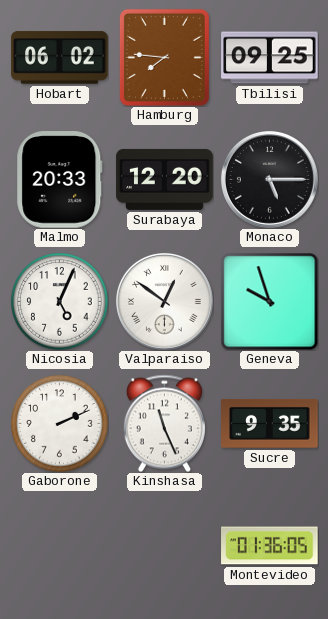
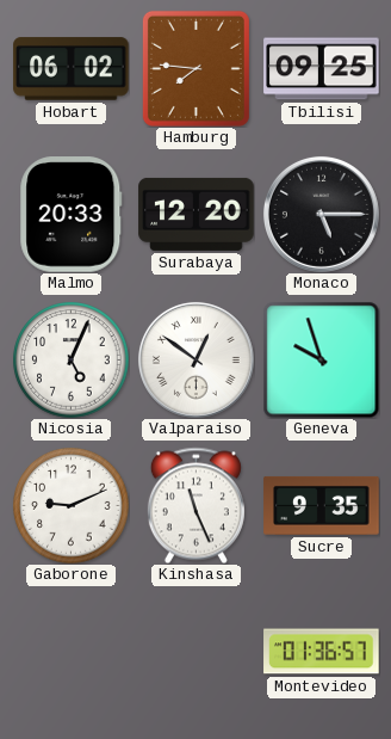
Gaborone: 2:11 -> 9:11
Montevideo: 01:36:05 -> 01:36:57
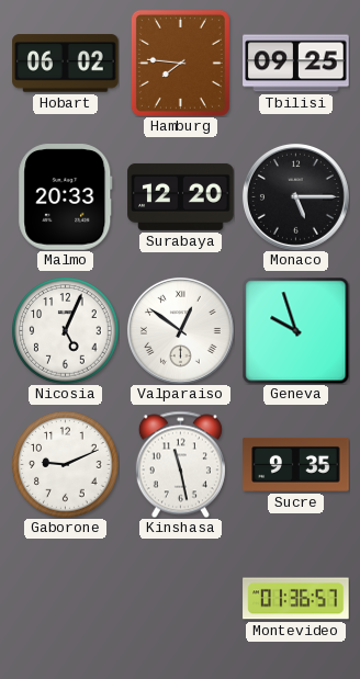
Kinshasa: 11:26 -> 11:28
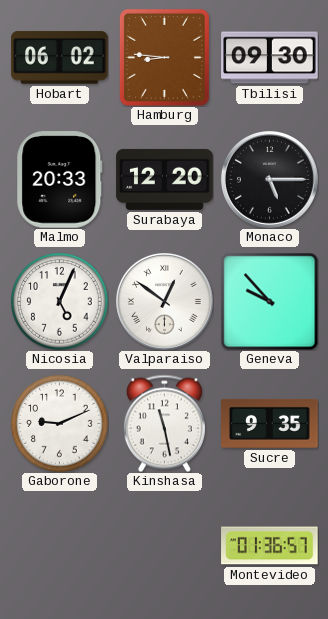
Hamburg: 7:46 -> 8:46
Tbilisi: 09:25 -> 09:30
Geneva: 9:57 -> 9:53
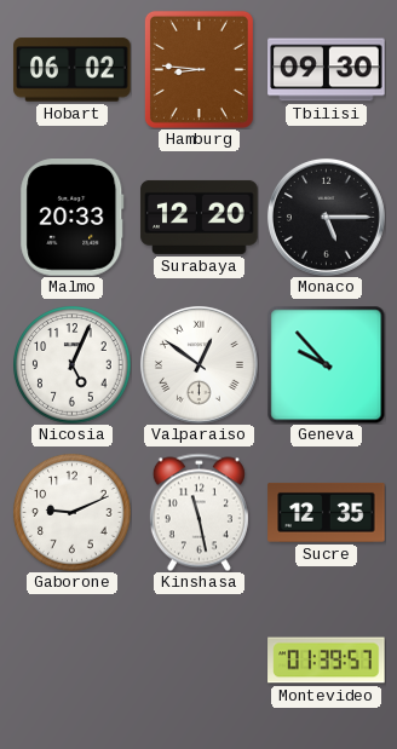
Sucre: 9:35 -> 12:35
Montevideo: 01:36 -> 01:39
